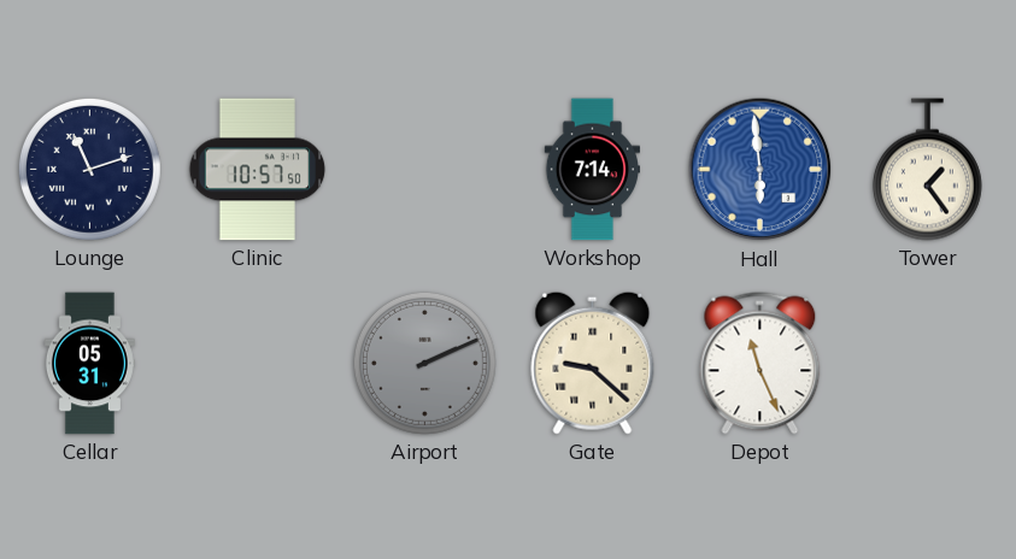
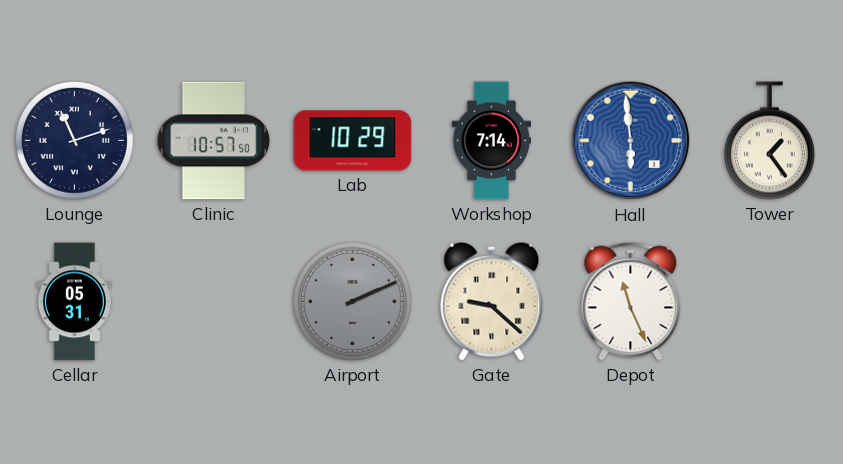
Lab: none -> 10:29
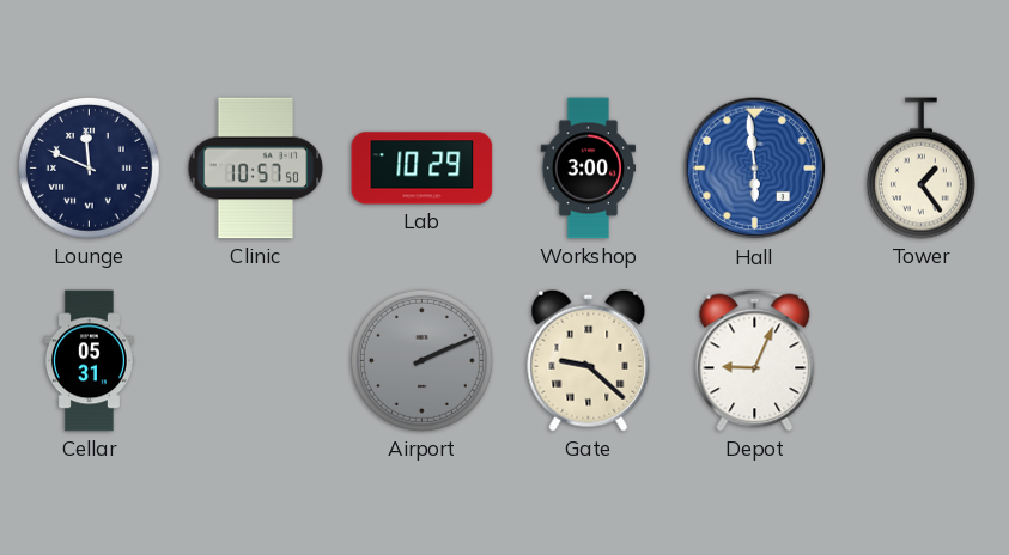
Lounge: 11:12 -> 11:49
Workshop: 7:14 -> 3:00
Depot: 11:26 -> 9:04
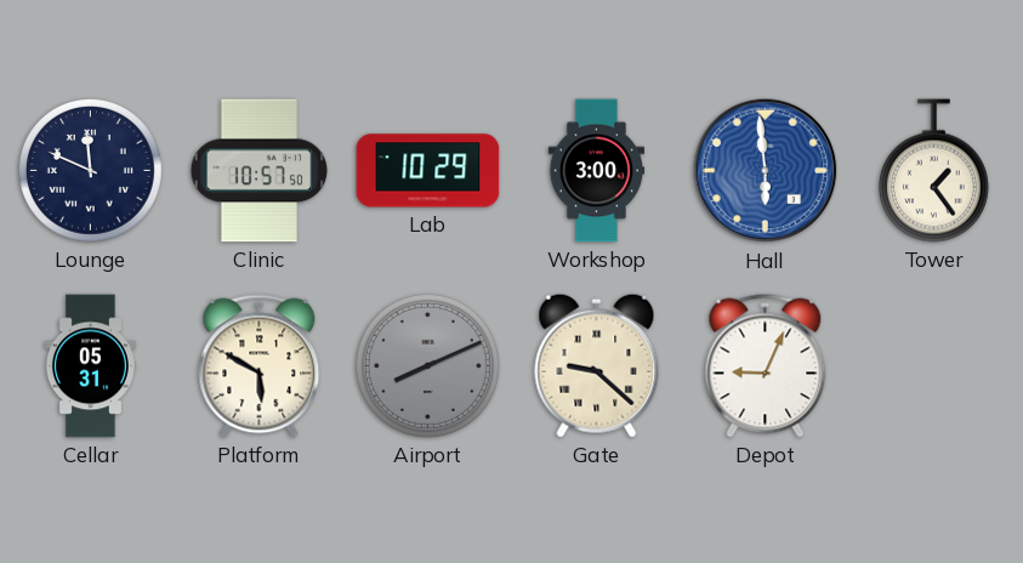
Platform: none -> 5:50
Airport: 2:11 -> 8:11
